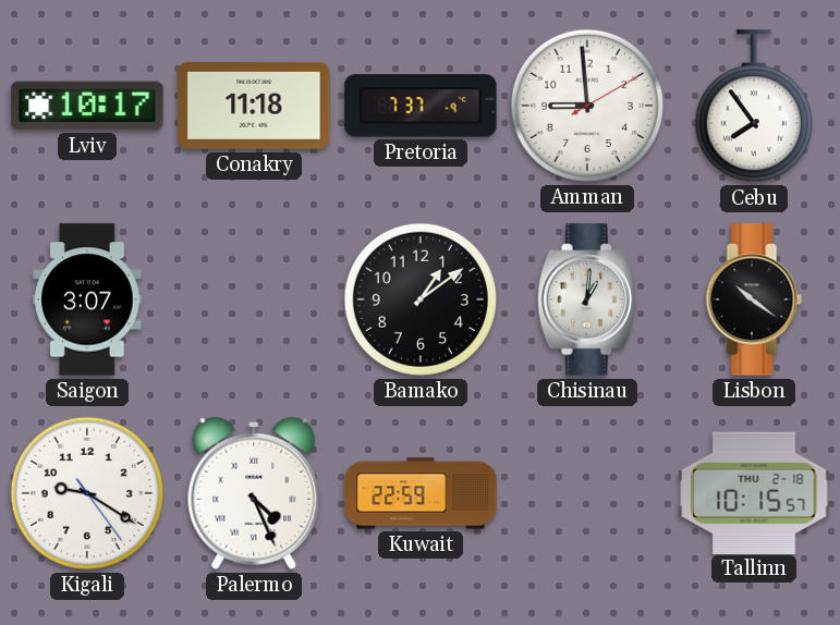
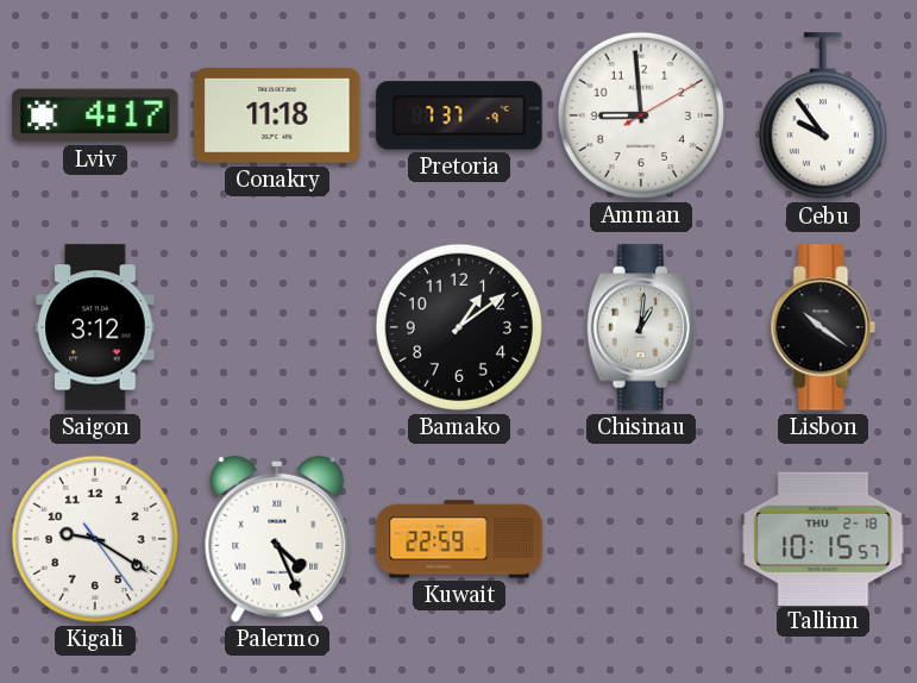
Lviv: 10:17 -> 4:17
Cebu: 7:54 -> 9:54
Saigon: 3:07 -> 3:12
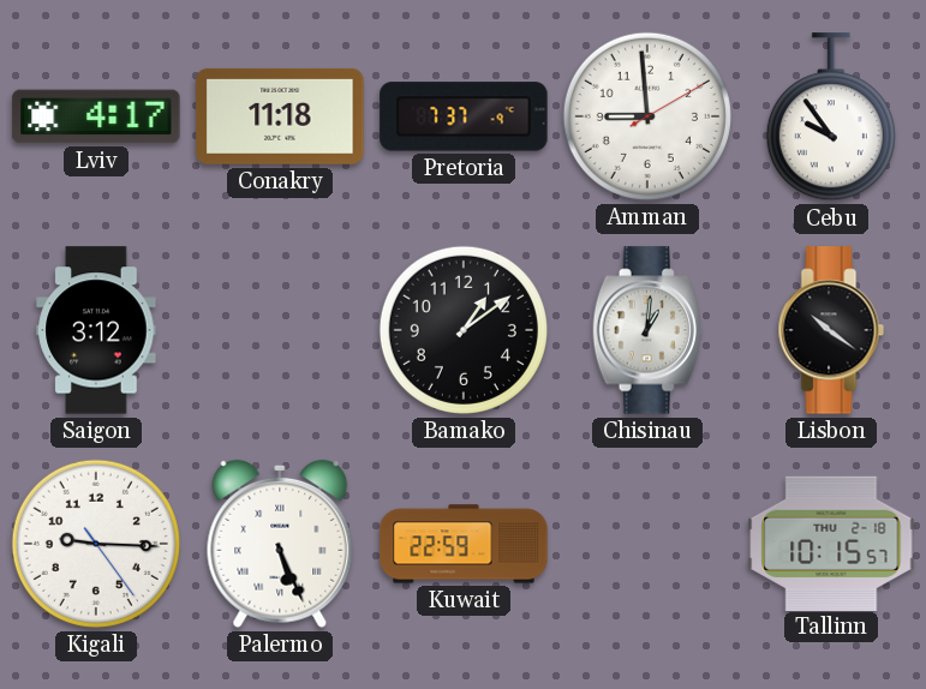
Kigali: 9:20 -> 9:15
Palermo: 4:26 -> 5:26
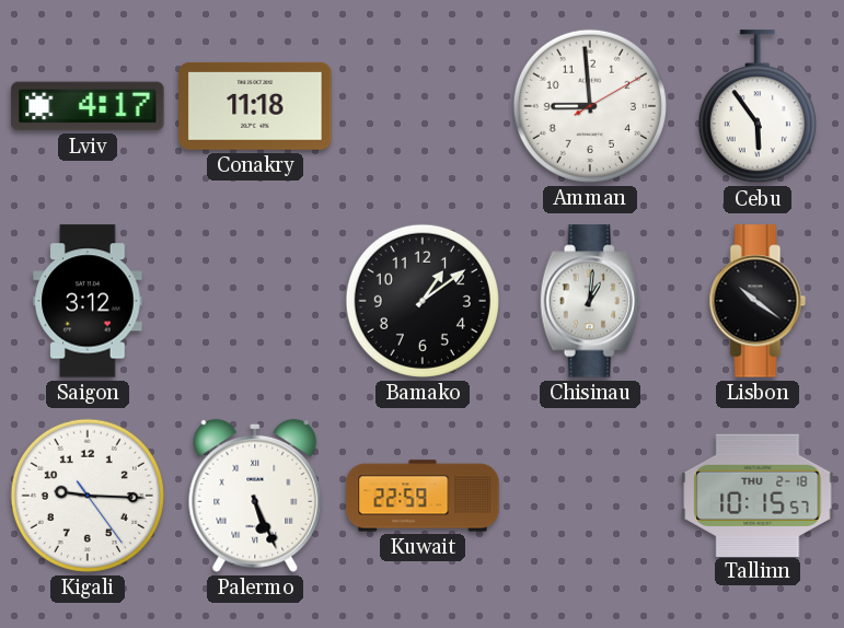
Pretoria: 7:37 -> none
Cebu: 9:54 -> 5:54
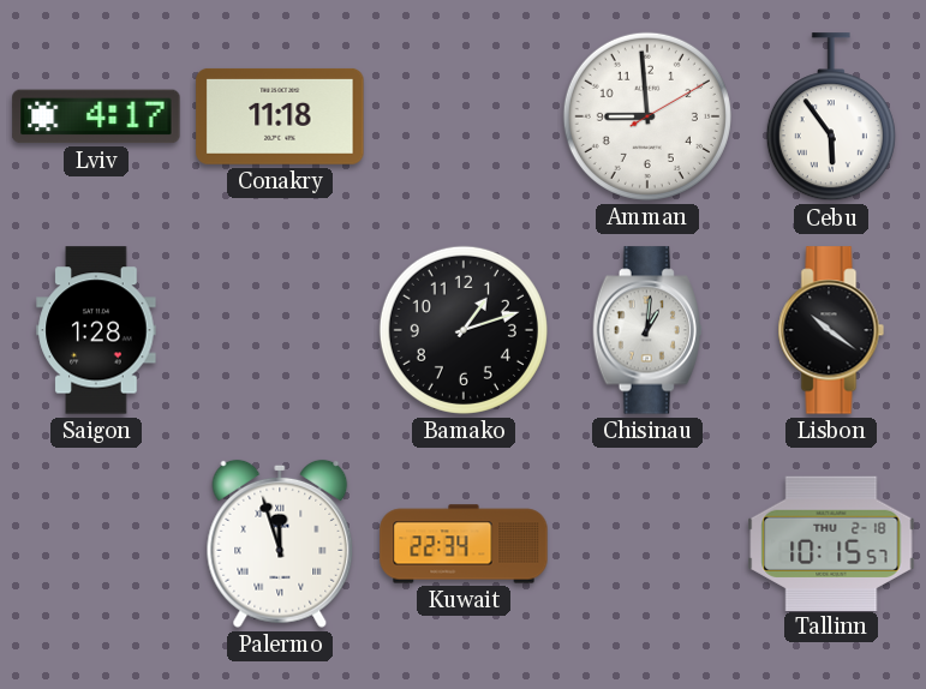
Saigon: 3:12 -> 1:28
Bamako: 1:09 -> 1:12
Kigali: 9:15 -> none
Palermo: 5:26 -> 11:57
Kuwait: 22:59 -> 22:34
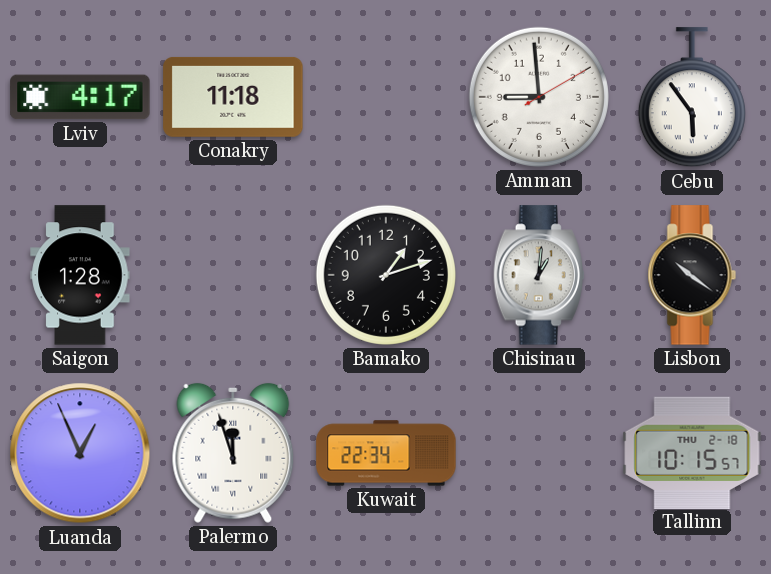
Luanda: none -> 12:56
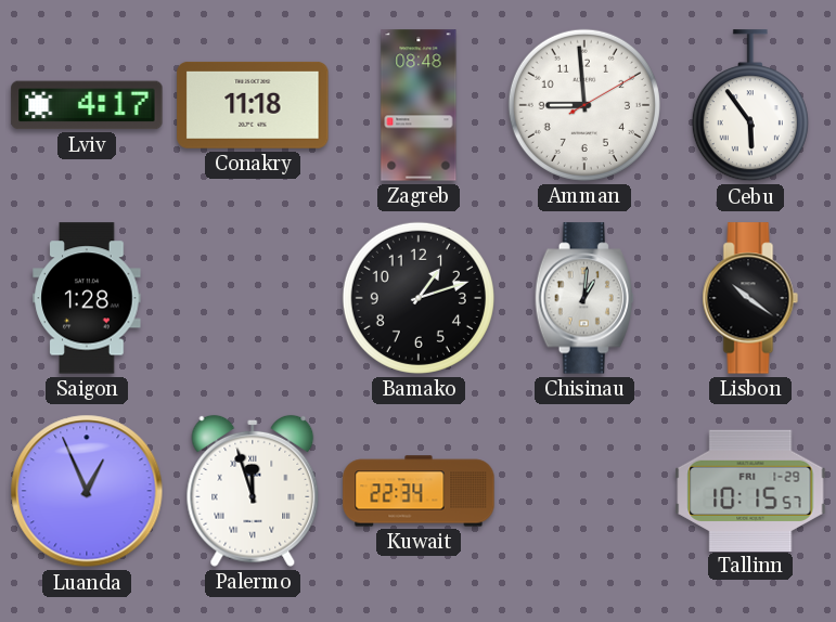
Zagreb: none -> 08:48
Tallinn date: THU 2-18 -> FRI 1-29
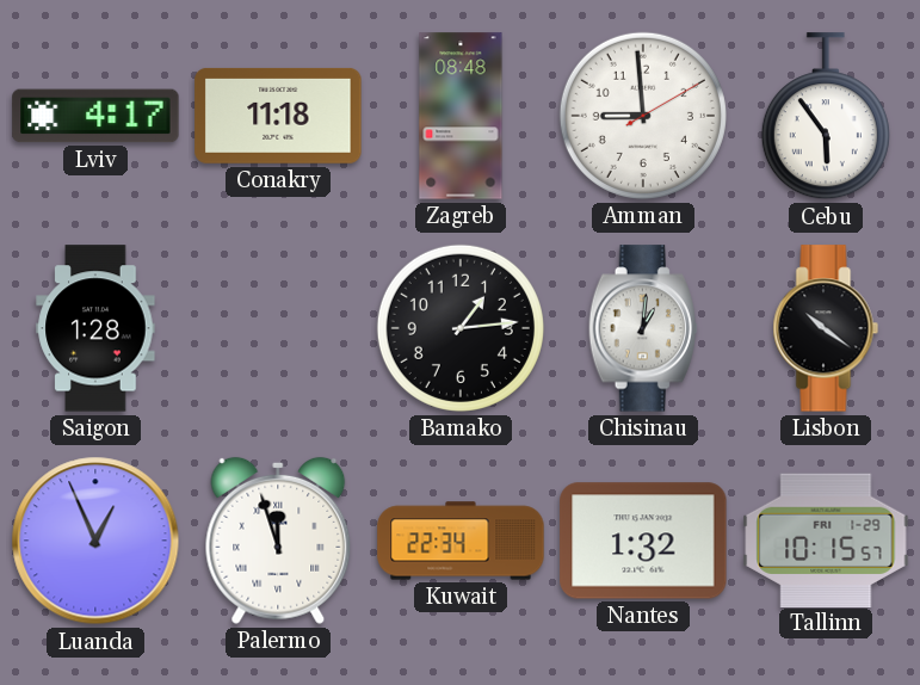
Bamako: 1:12 -> 1:14
Nantes: none -> 1:32
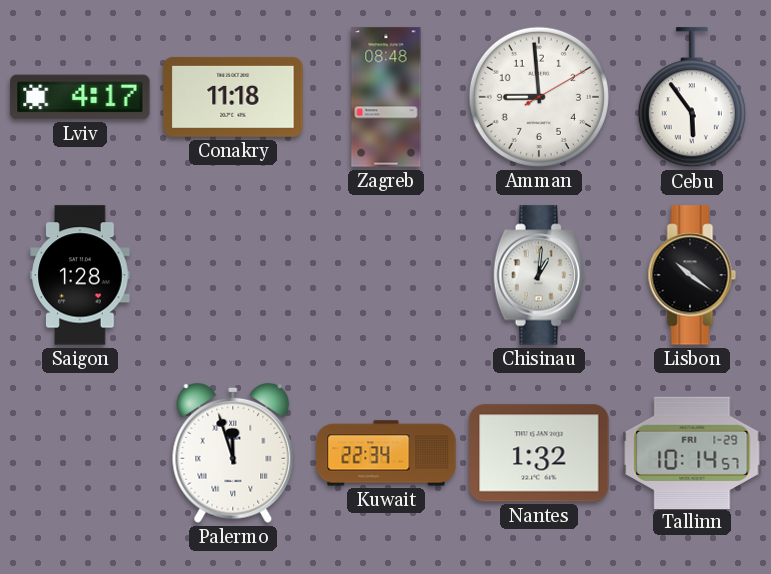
Bamako: 1:14 -> none
Luanda: 12:56 -> none
Tallinn: 10:15 -> 10:14
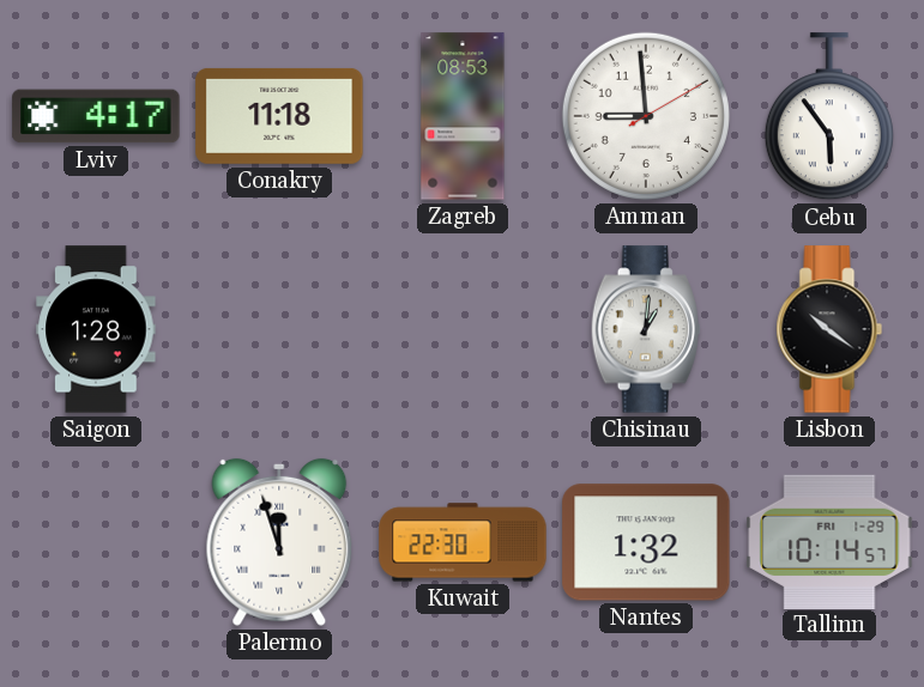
Zagreb: 08:48 -> 08:53
Kuwait: 22:34 -> 22:30
